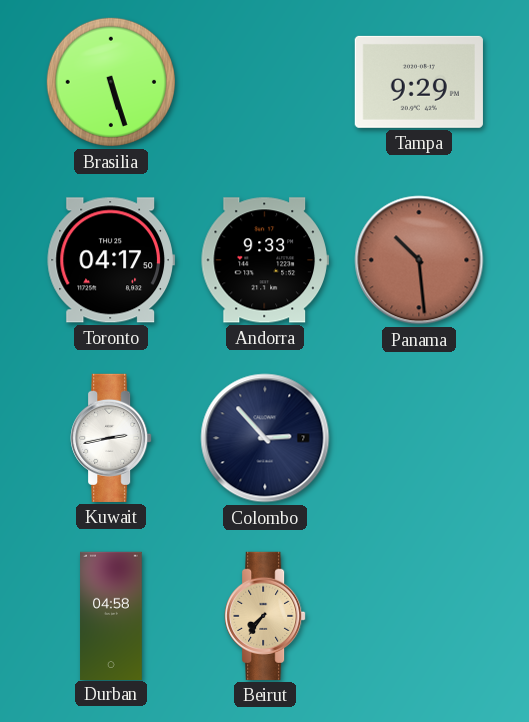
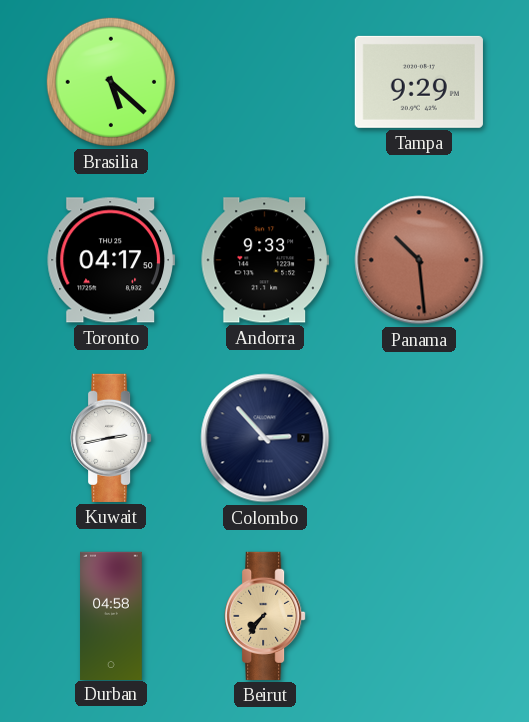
Brasilia: 5:27 -> 5:22
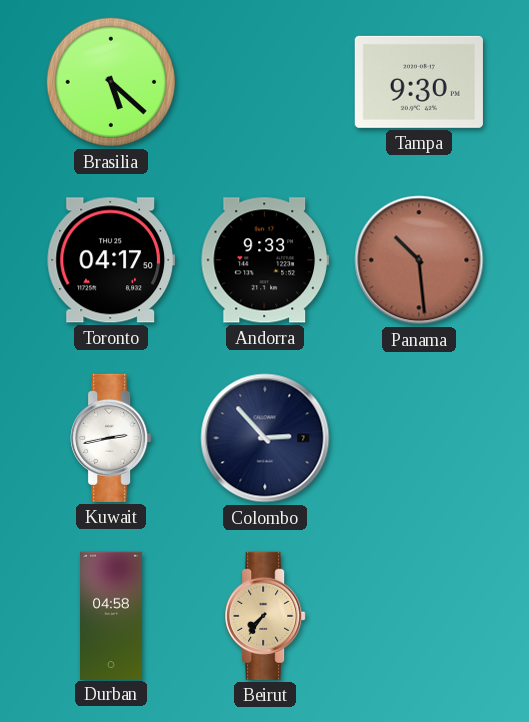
Tampa: 9:29 -> 9:30
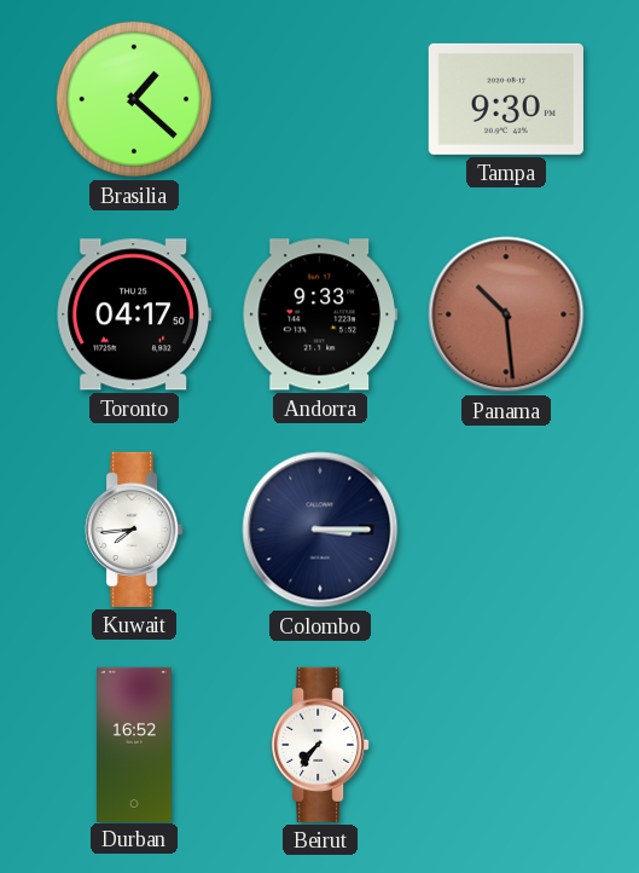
Brasilia: 5:22 -> 1:22
Kuwait: 2:43 -> 7:44
Colombo: 2:53 -> 3:15
Durban: 04:58 -> 16:52
Beirut dial: champagne -> white
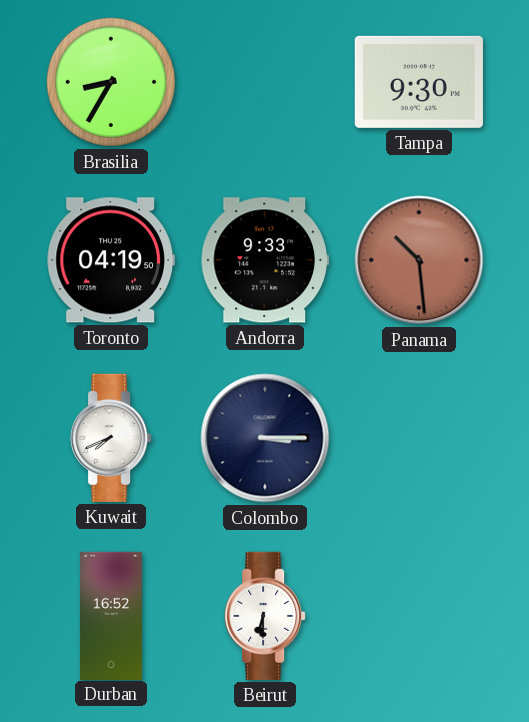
Brasilia: 1:22 -> 8:35
Toronto: 04:17 -> 04:19
Kuwait: 7:44 -> 7:41
Beirut: 7:36 -> 6:30
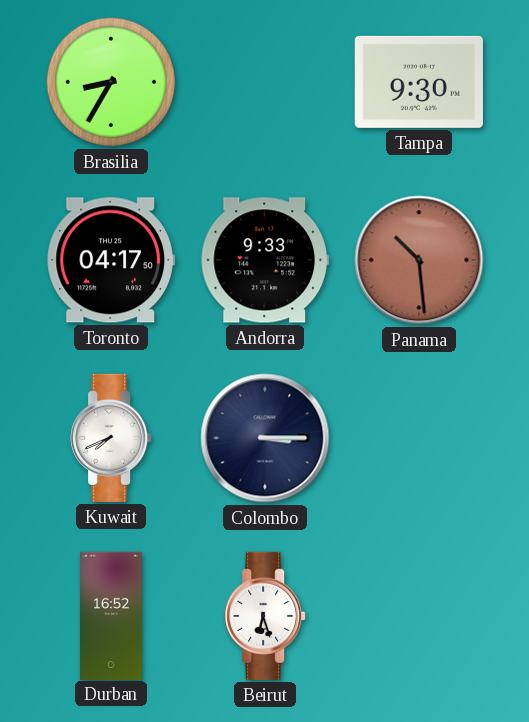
Toronto: 04:19 -> 04:17
Beirut: 6:30 -> 6:27
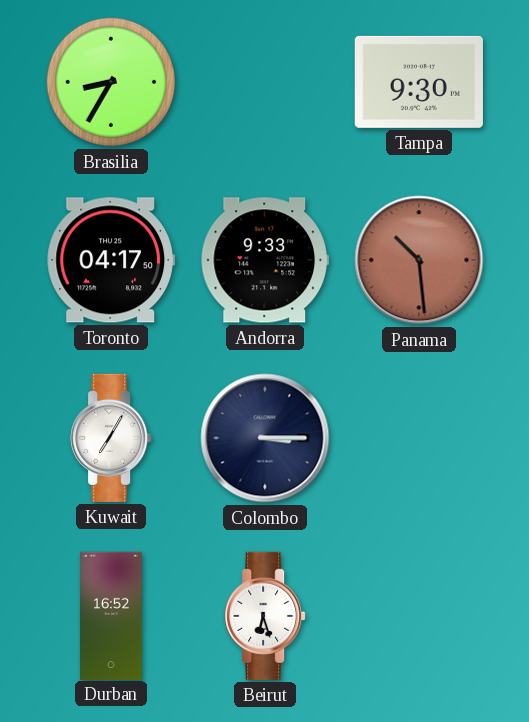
Kuwait: 7:41 -> 7:05
